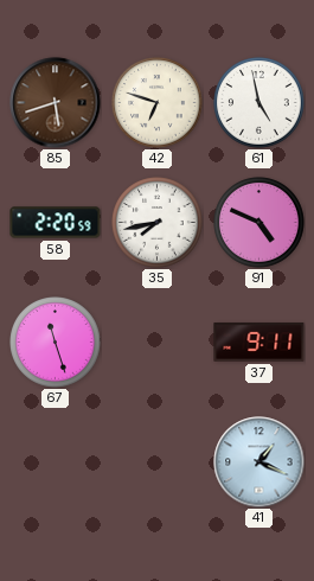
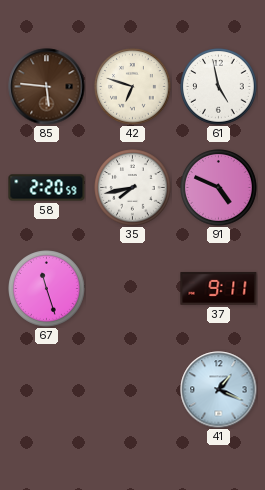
85: 5:42 -> 5:46
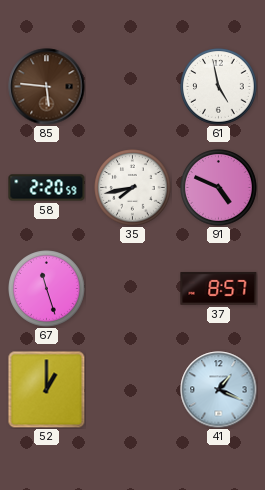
42: 6:48 -> none
37: 9:11 -> 8:57
52: none -> 1:00
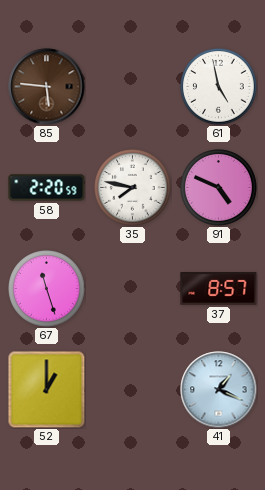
35: 7:43 -> 7:47
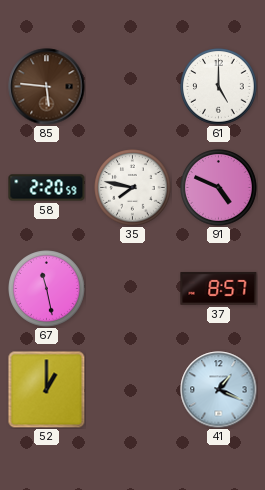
61: 4:58 -> 5:00
67: 11:27 -> 11:28
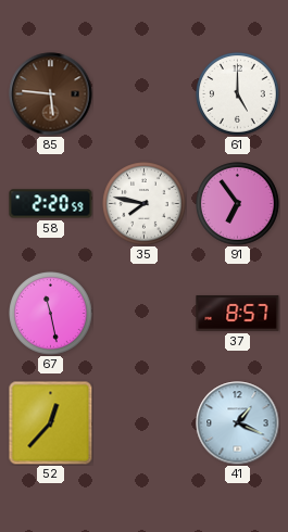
91: 4:49 -> 6:54
52: 1:00 -> 12:37
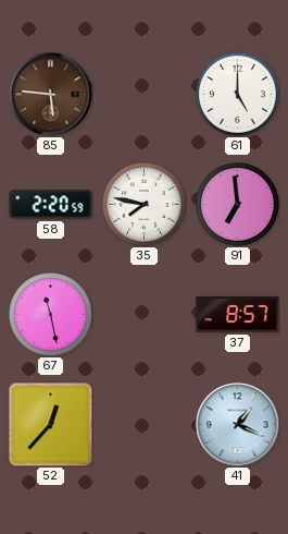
91: 6:54 -> 6:59
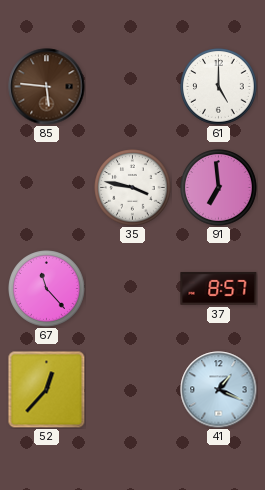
58: 2:20 -> none
35: 7:47 -> 3:47
67: 11:28 -> 11:23
